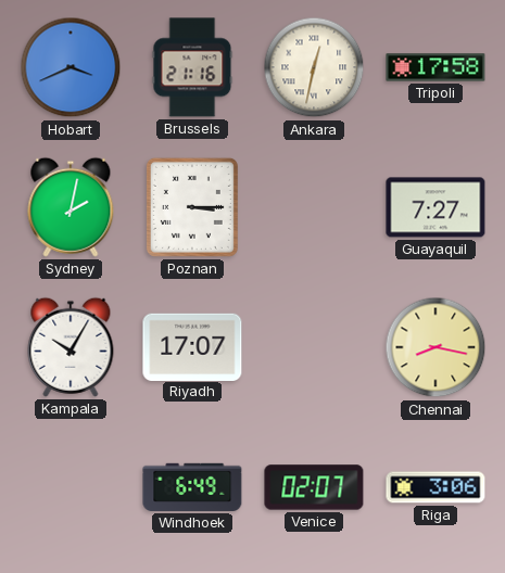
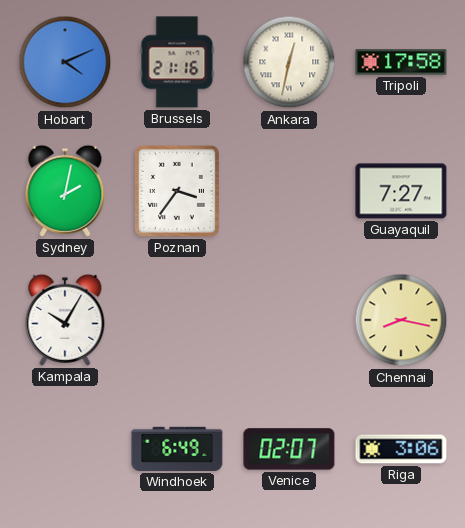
Hobart: 3:41 -> 4:11
Poznan: 3:15 -> 3:36
Riyadh: 17:07 -> none
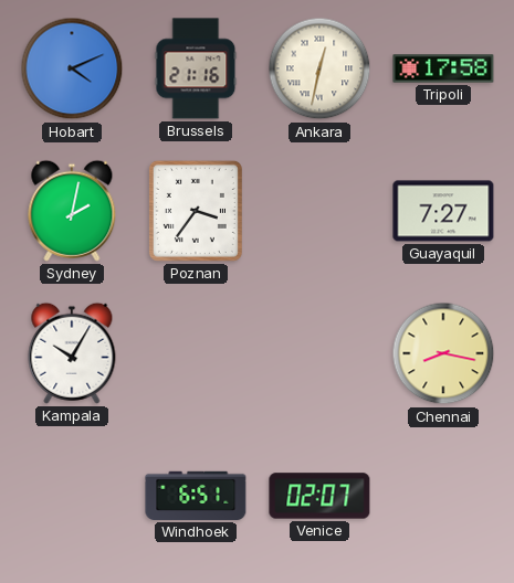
Windhoek: 6:49 -> 6:51
Riga: 3:06 -> none
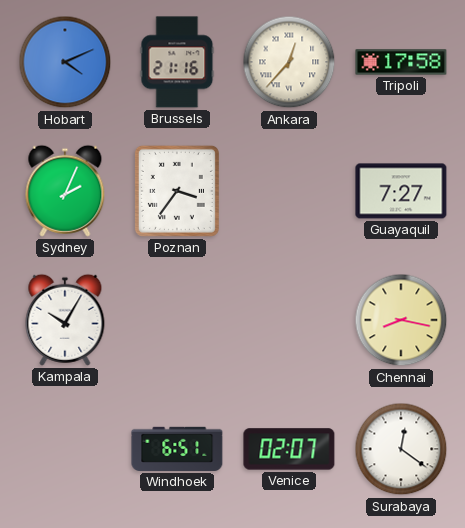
Ankara: 12:32 -> 12:37
Sydney: 2:02 -> 2:04
Surabaya: none -> 12:21
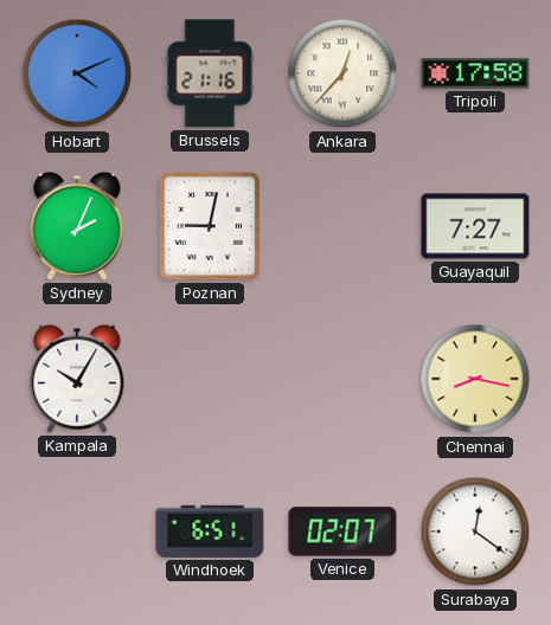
Poznan: 3:36 -> 9:02
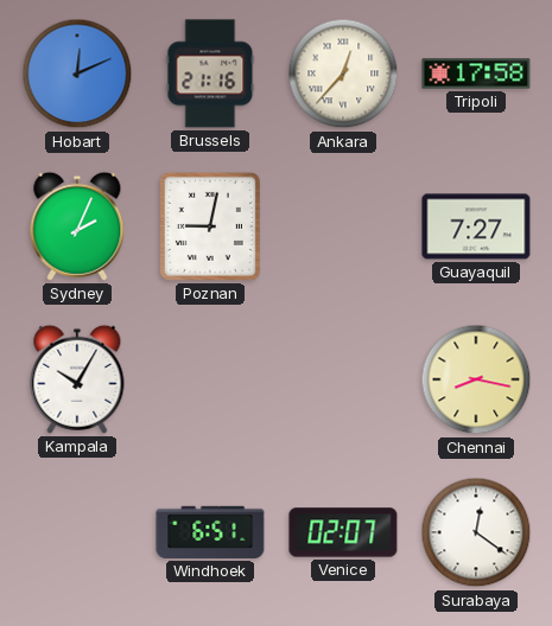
Hobart: 4:11 -> 12:11
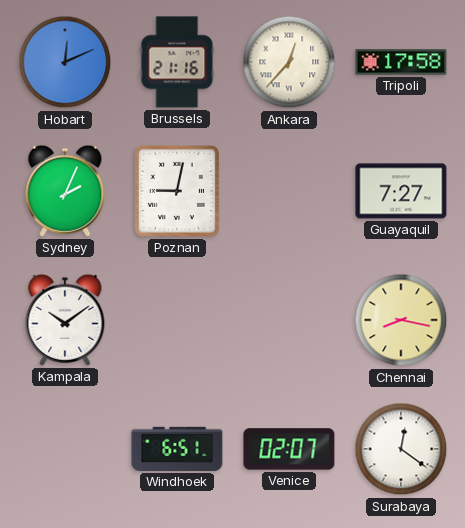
Kampala: 10:05 -> 10:09
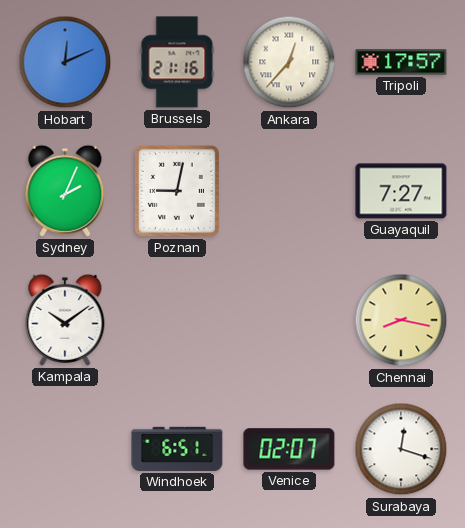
Tripoli: 17:58 -> 17:57
Surabaya: 12:21 -> 12:18
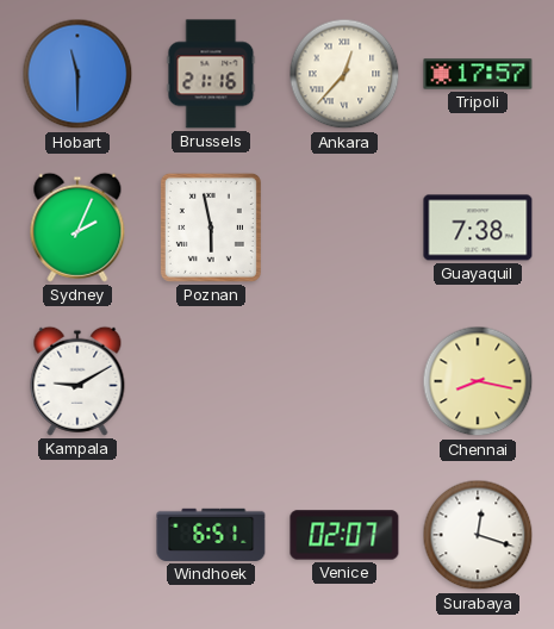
Hobart: 12:11 -> 11:30
Poznan: 9:02 -> 5:58
Guayaquil: 7:27 -> 7:38
Kampala: 10:09 -> 9:10
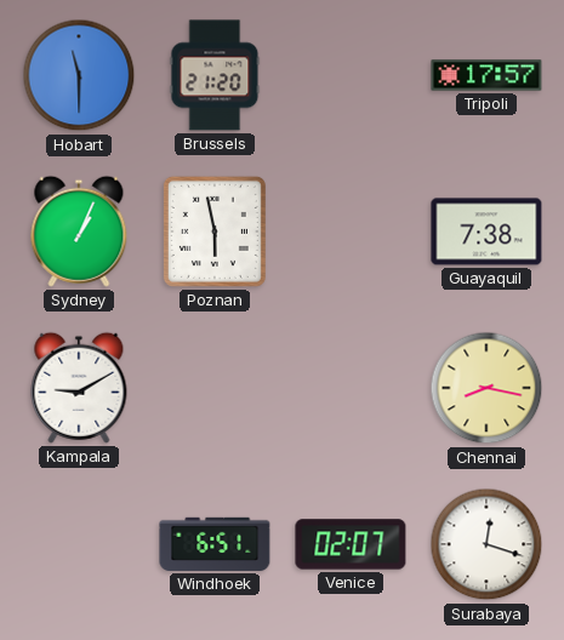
Brussels: 21:16 -> 21:20
Ankara: 12:37 -> none
Sydney: 2:04 -> 1:04
